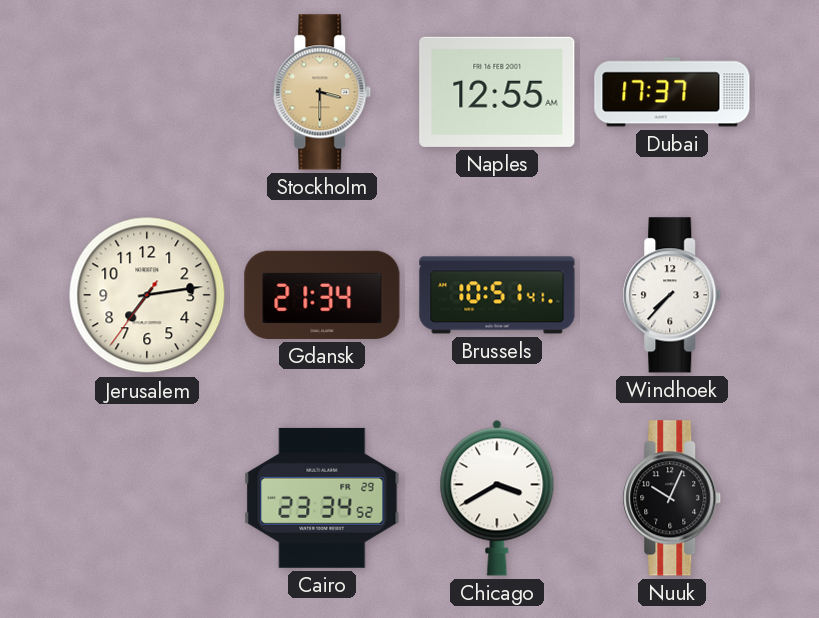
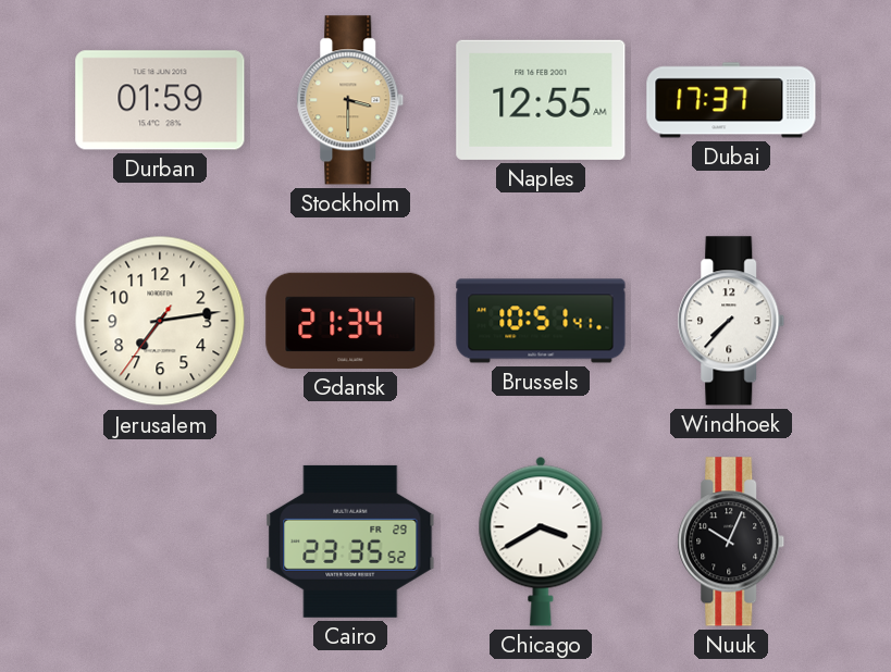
Durban: none -> 01:59
Cairo: 23:34 -> 23:35
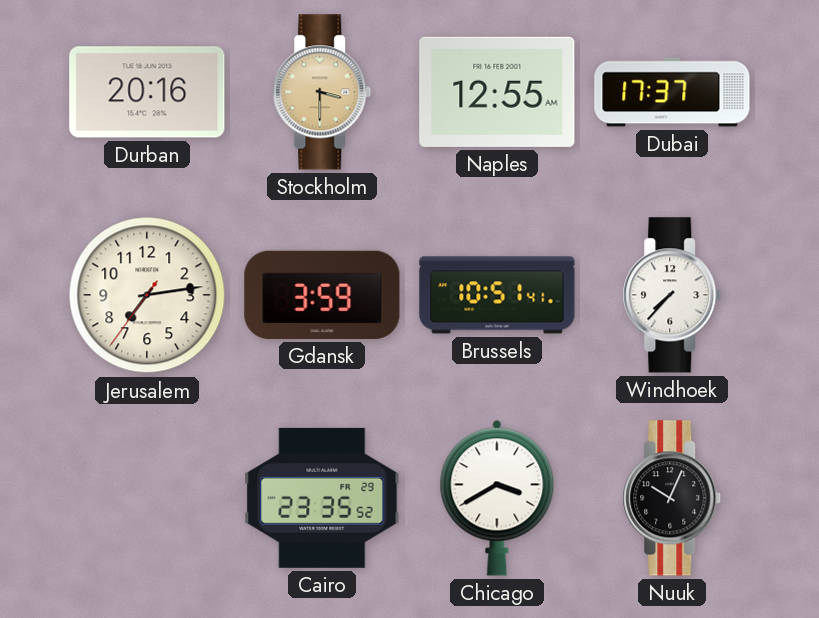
Durban: 01:59 -> 20:16
Gdansk: 21:34 -> 3:59
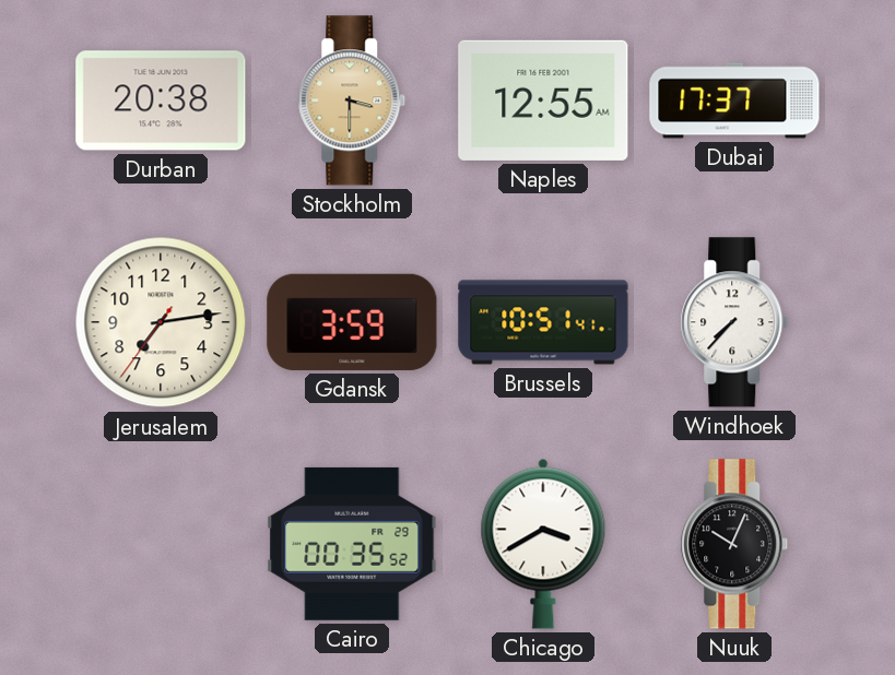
Durban: 20:16 -> 20:38
Cairo: 23:35 -> 00:35
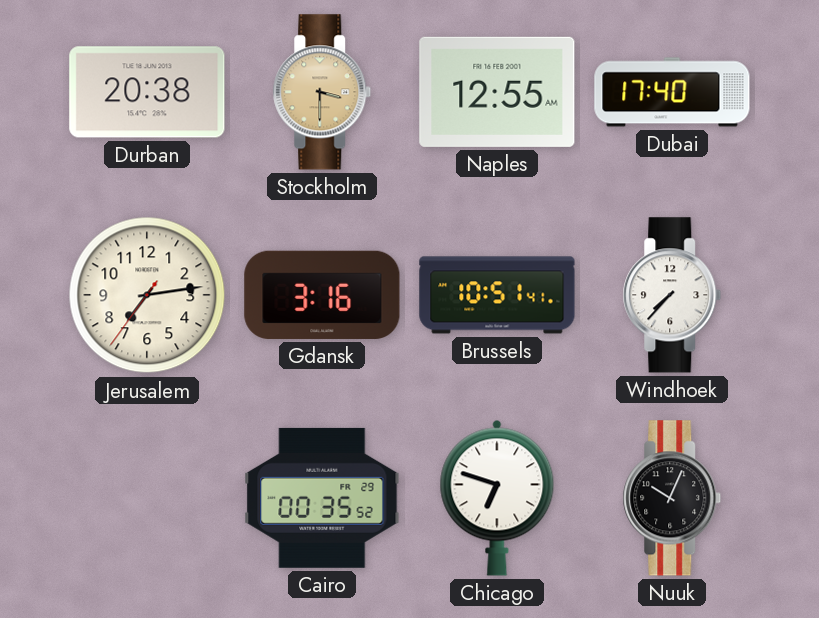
Dubai: 17:37 -> 17:40
Gdansk: 3:59 -> 3:16
Chicago: 3:40 -> 6:48
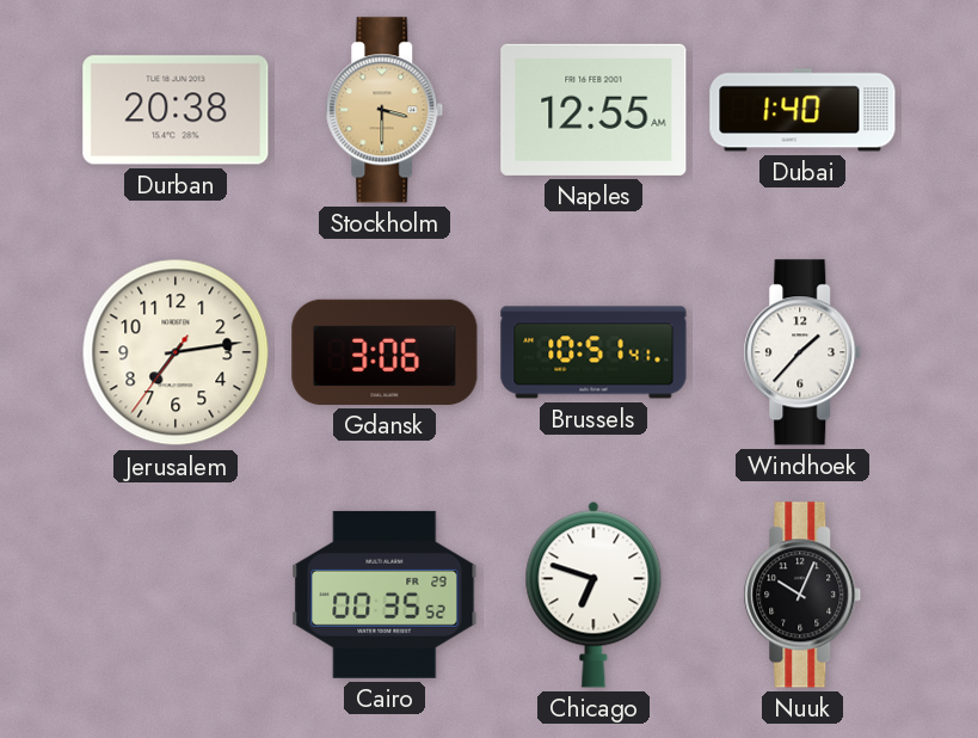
Dubai: 17:40 -> 1:40
Gdansk: 3:16 -> 3:06
Windhoek: 7:37 -> 1:37
